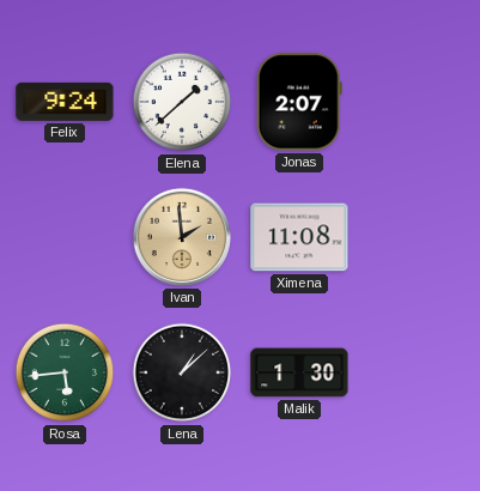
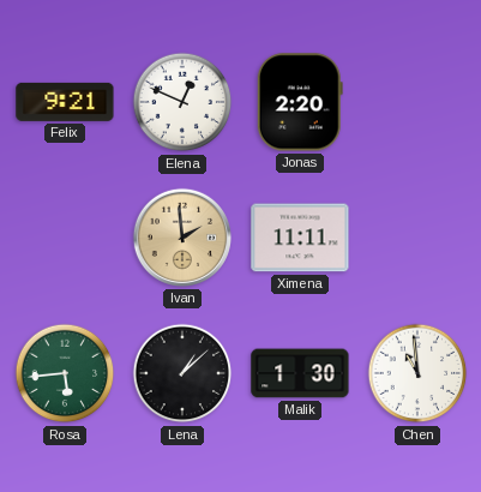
Felix: 9:24 -> 9:21
Elena: 1:38 -> 12:49
Jonas: 2:07 -> 2:20
Ximena: 11:08 -> 11:11
Chen: none -> 10:59
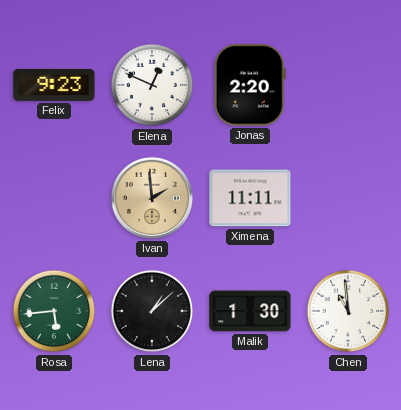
Felix: 9:21 -> 9:23
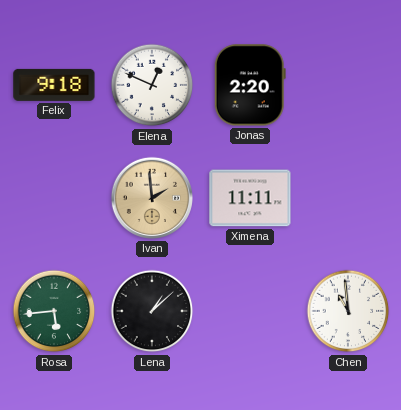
Felix: 9:23 -> 9:18
Malik: 1:30 -> none
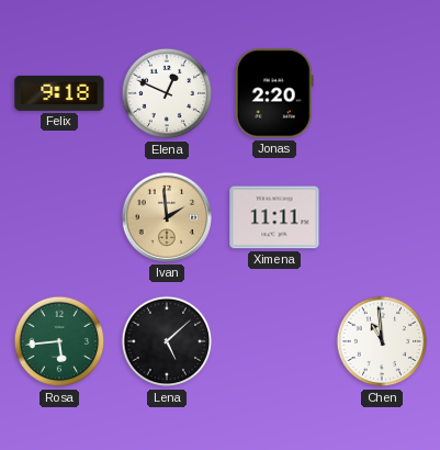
Lena: 1:08 -> 5:08
